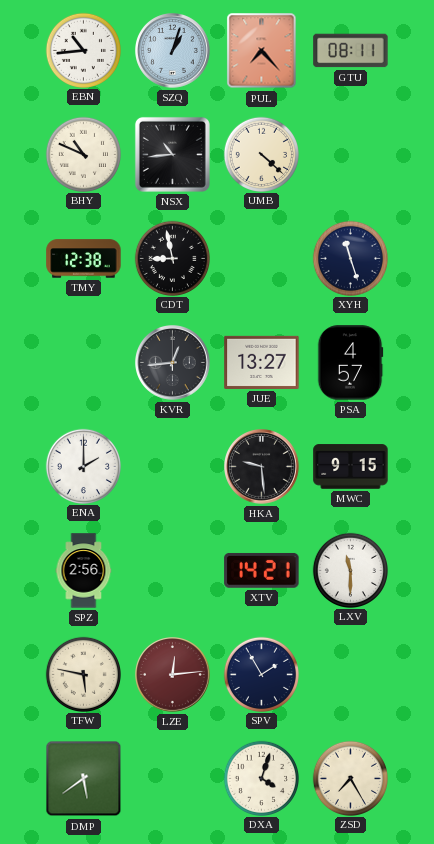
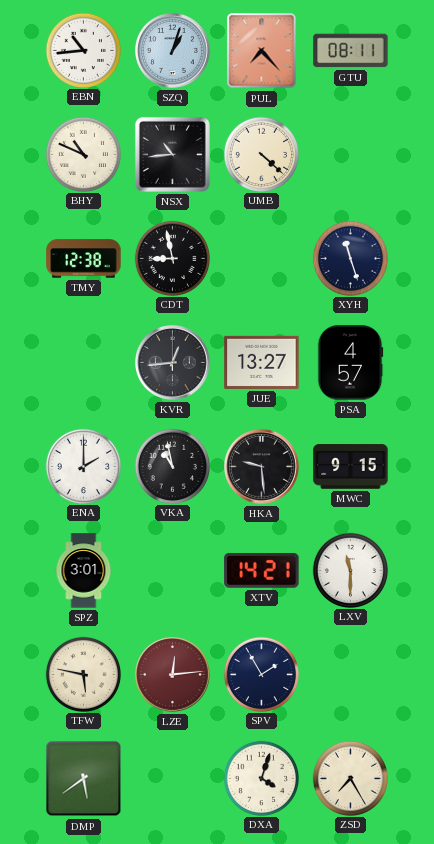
VKA: none -> 10:58
SPZ: 2:56 -> 3:01
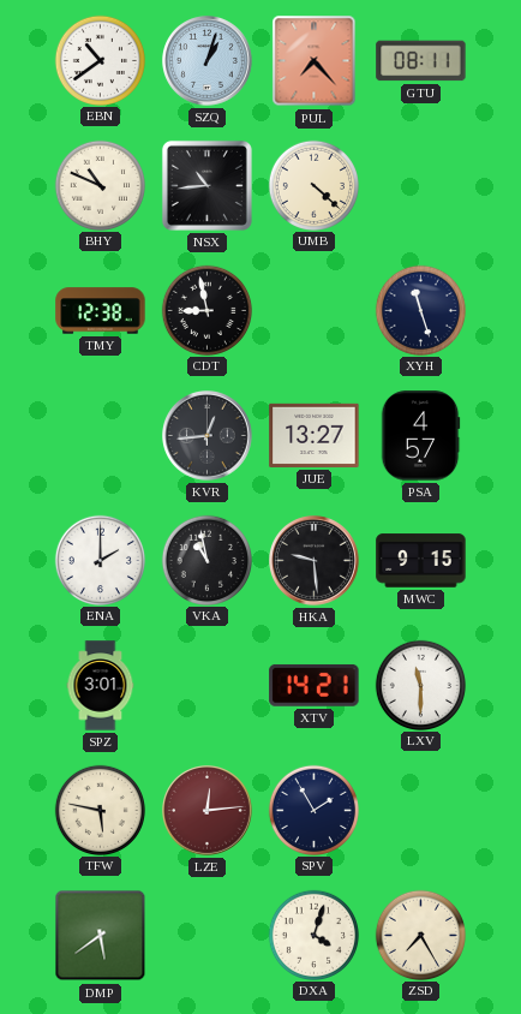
EBN: 10:44 -> 10:39
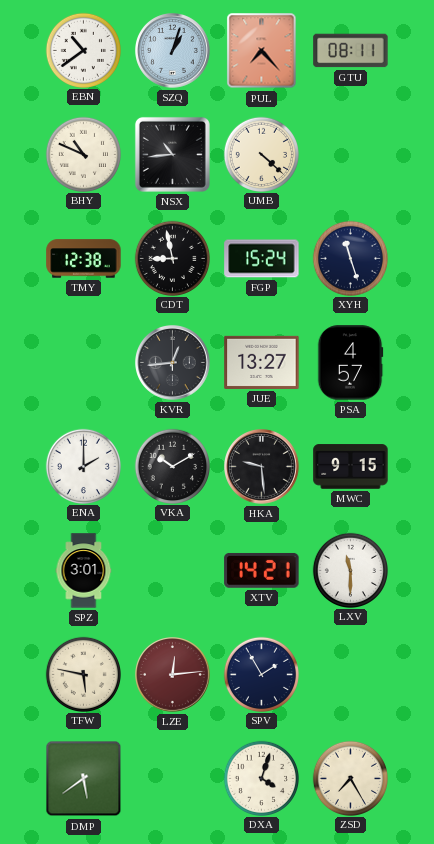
FGP: none -> 15:24
VKA: 10:58 -> 10:10
